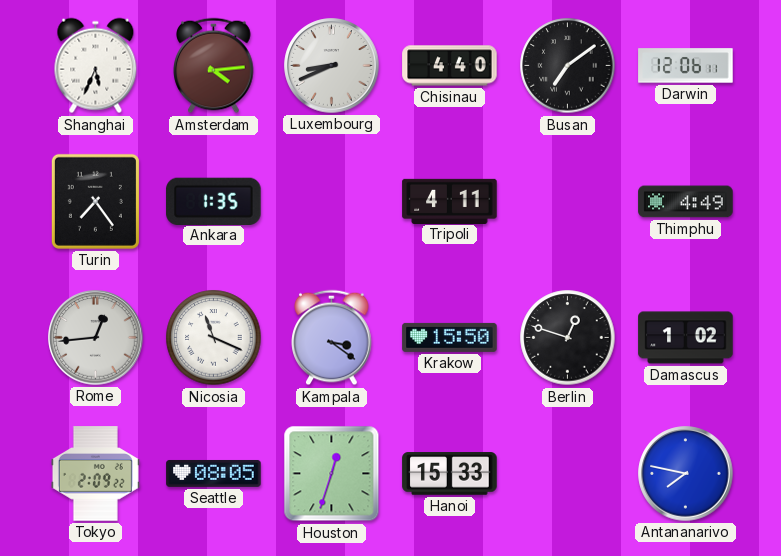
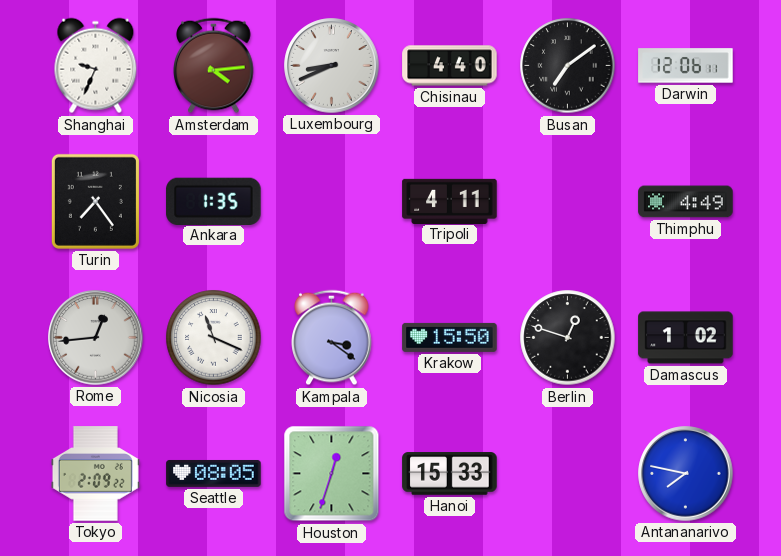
Shanghai: 5:34 -> 9:34
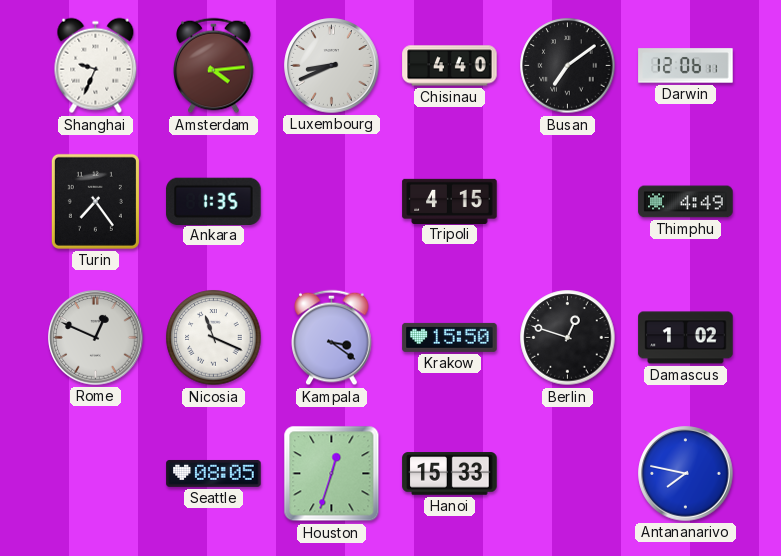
Tripoli: 4:11 -> 4:15
Rome: 12:44 -> 12:49
Tokyo: 2:09 -> none
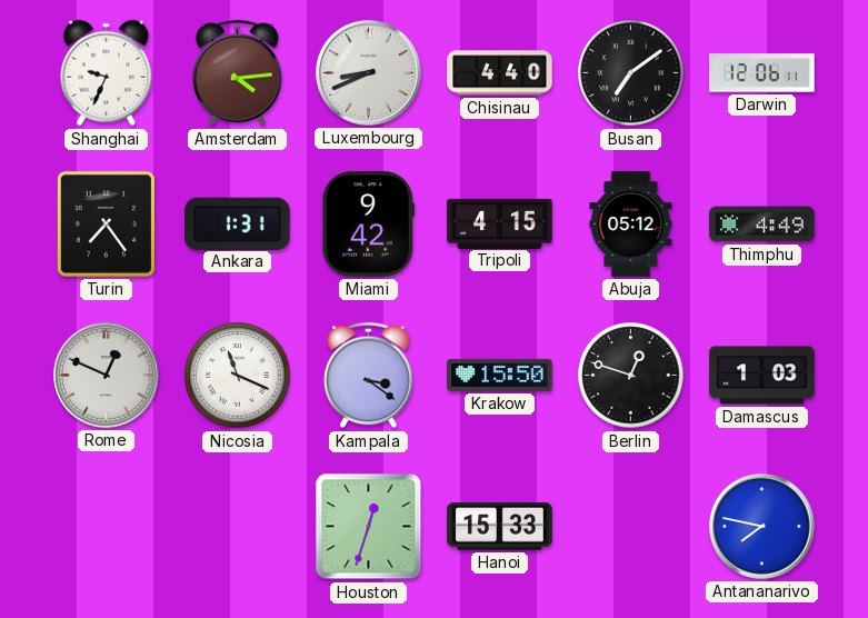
Ankara: 1:35 -> 1:31
Miami: none -> 9:42
Abuja: none -> 05:12
Damascus: 1:02 -> 1:03
Seattle: 08:05 -> none
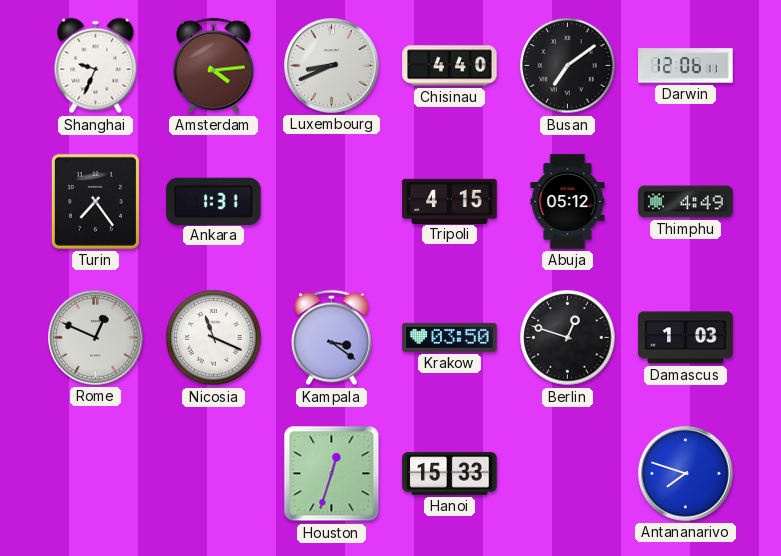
Miami: 9:42 -> none
Krakow: 15:50 -> 03:50
Antananarivo: 7:47 -> 7:48
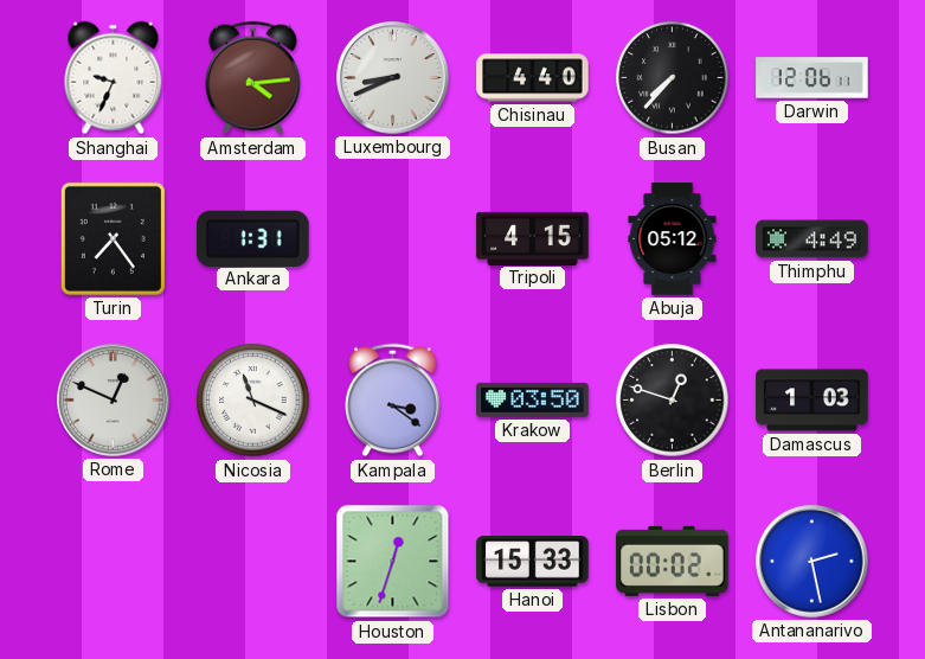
Busan: 7:09 -> 7:37
Lisbon: none -> 00:02
Antananarivo: 7:48 -> 2:28
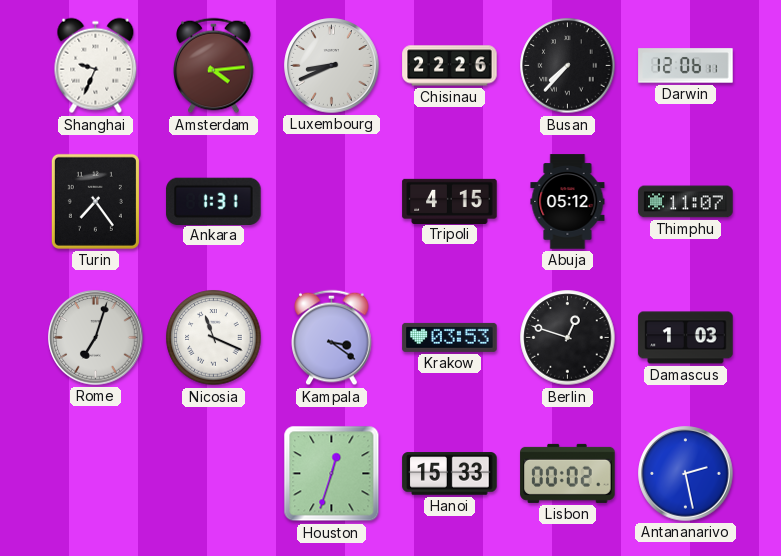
Chisinau: 4:40 -> 22:26
Thimphu: 4:49 -> 11:07
Rome: 12:49 -> 7:03
Krakow: 03:50 -> 03:53
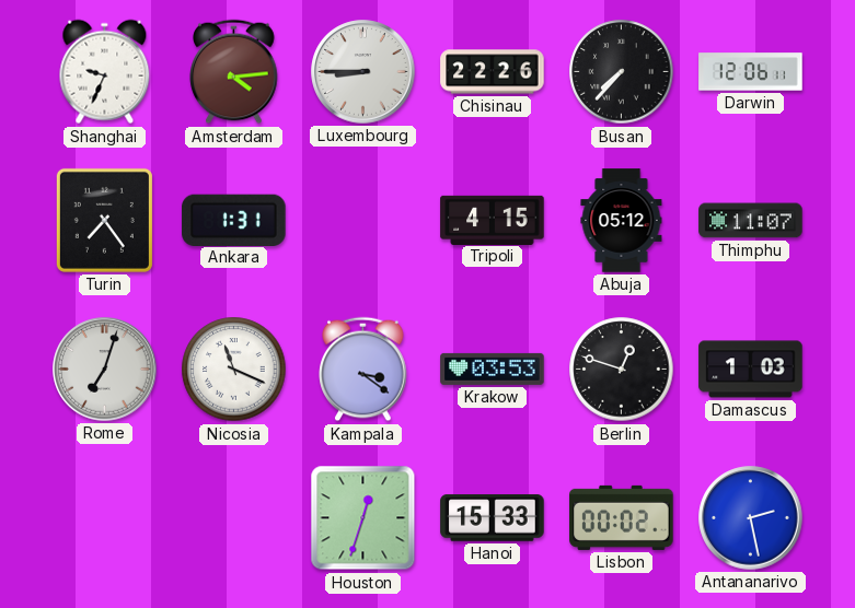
Luxembourg: 8:41 -> 8:45
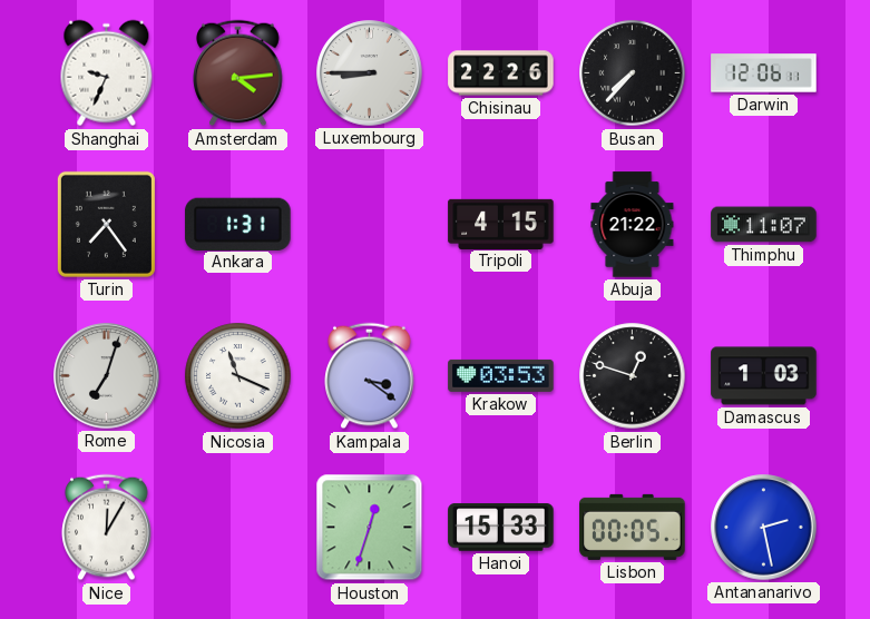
Abuja: 05:12 -> 21:22
Nice: none -> 12:05
Lisbon: 00:02 -> 00:05
